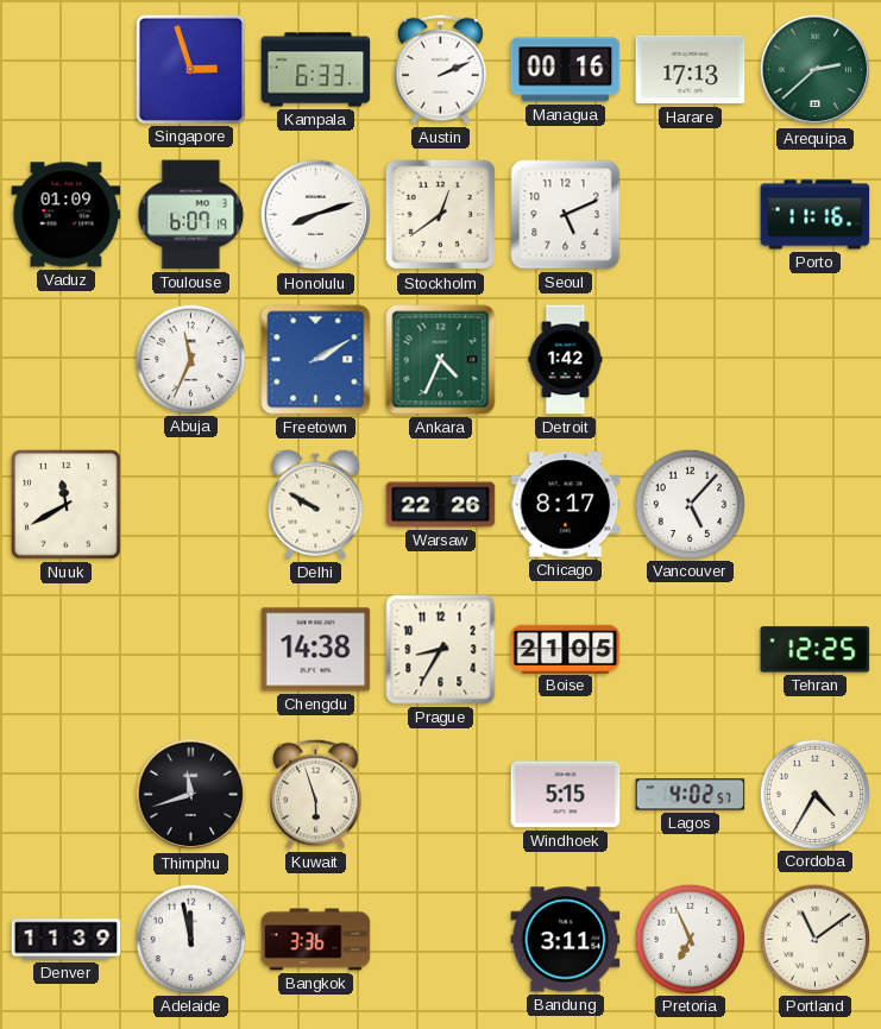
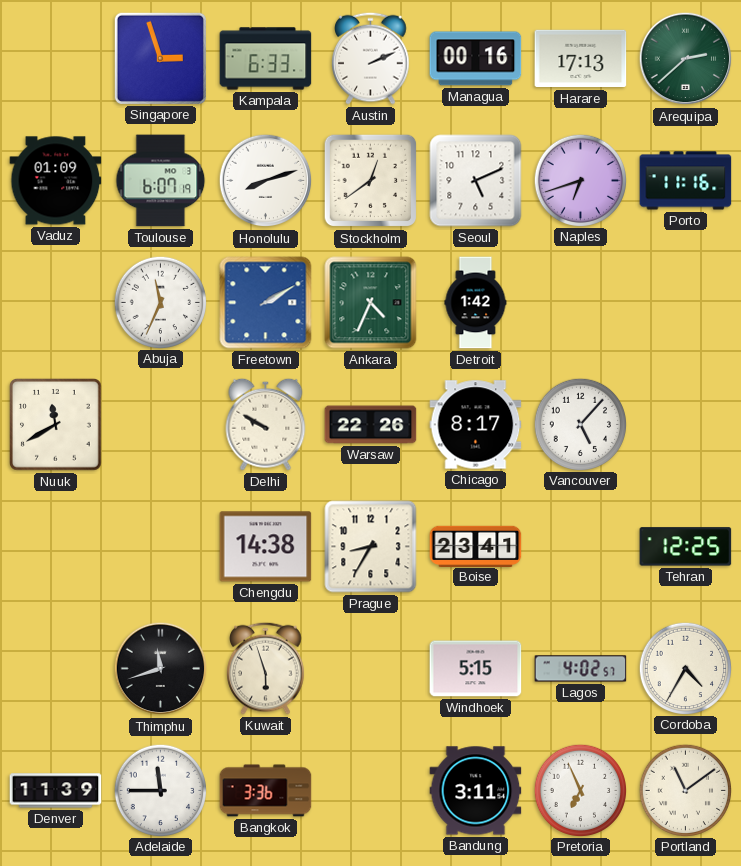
Naples: none -> 6:42
Boise: 21:05 -> 23:41
Adelaide: 11:58 -> 11:45
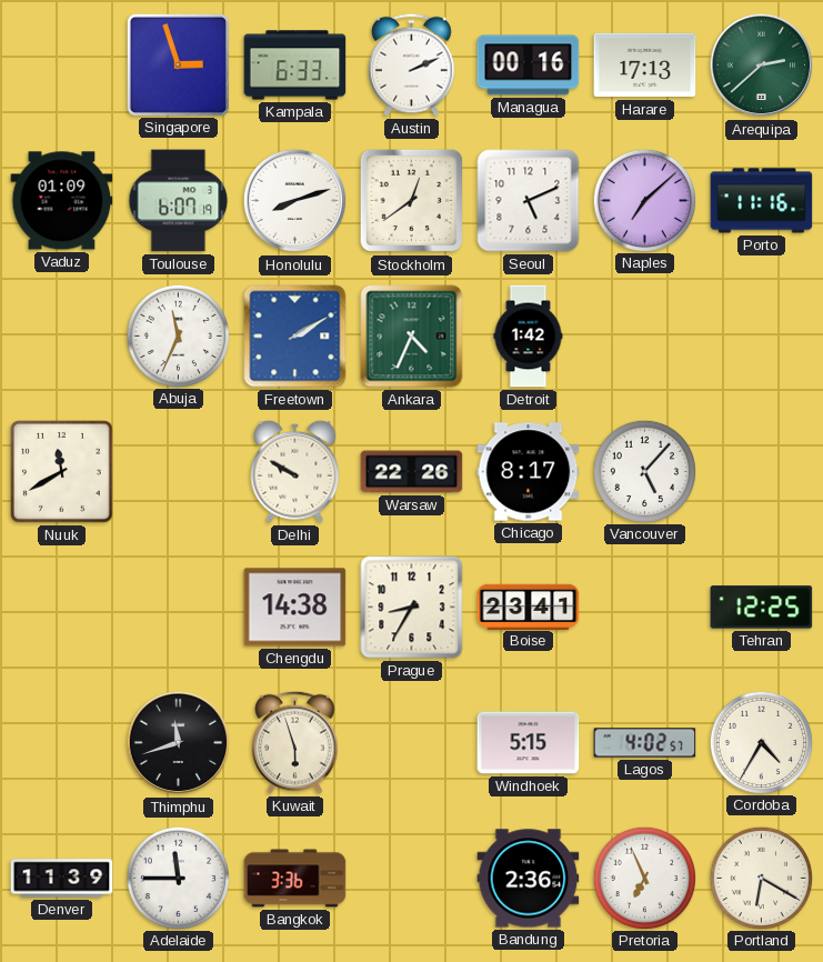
Naples: 6:42 -> 7:08
Bandung: 3:11 -> 2:36
Portland: 11:09 -> 6:20
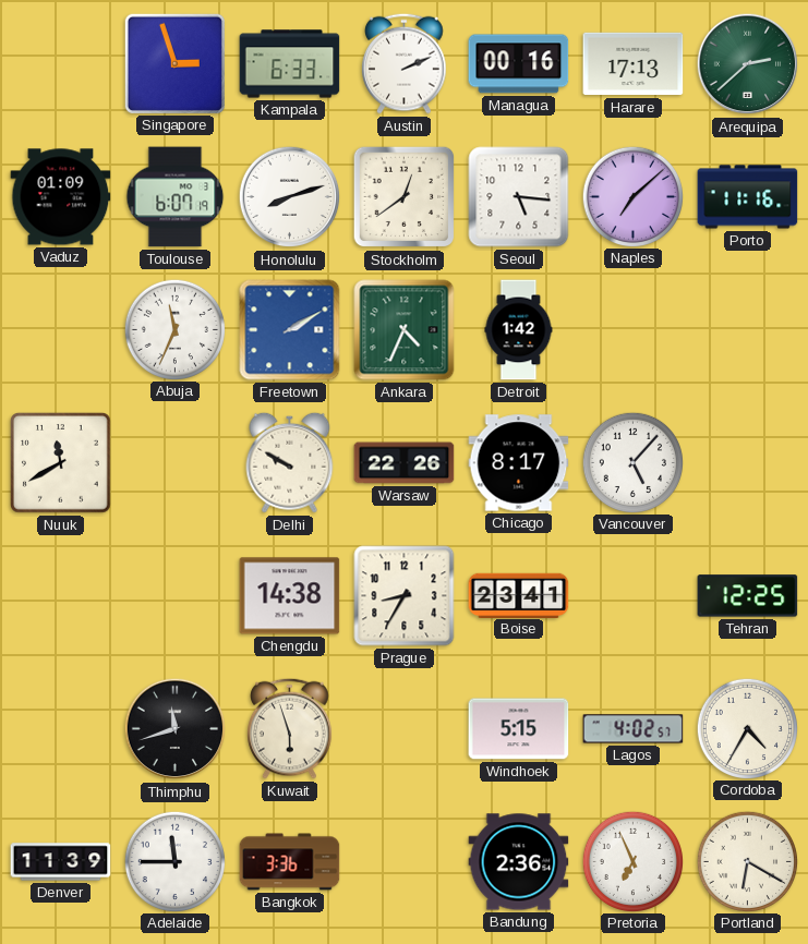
Seoul: 5:11 -> 5:16
